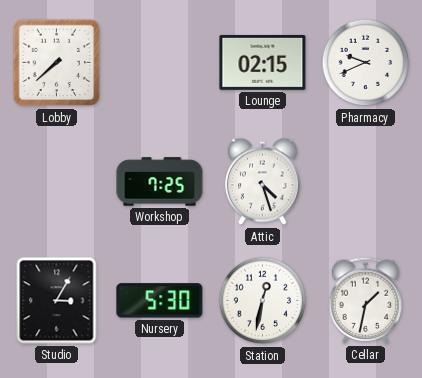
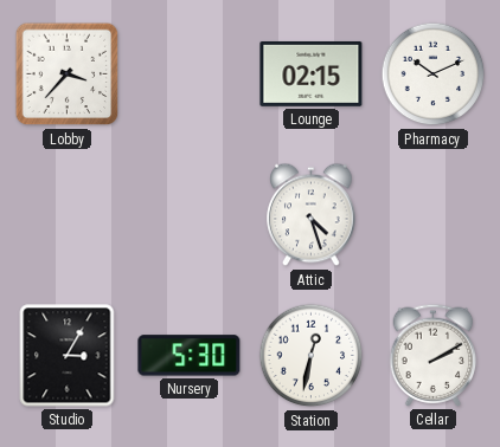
Lobby: 7:38 -> 3:37
Pharmacy: 9:41 -> 10:11
Workshop: 7:25 -> none
Cellar: 1:32 -> 2:10
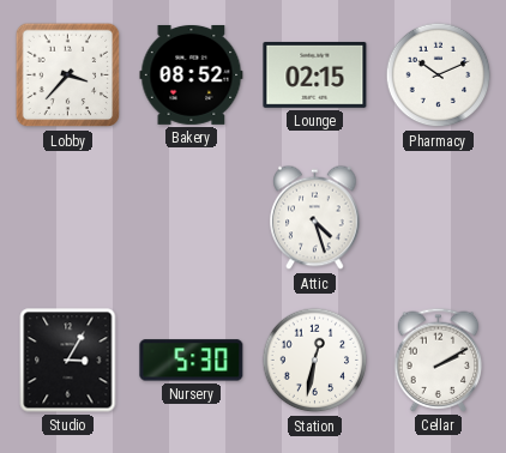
Bakery: none -> 08:52
